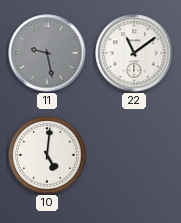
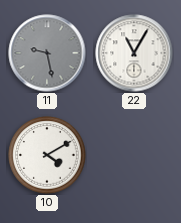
22: 11:09 -> 11:05
10: 5:01 -> 4:10
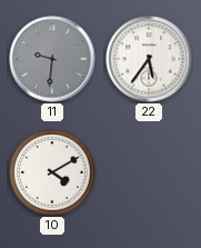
11: 9:28 -> 9:31
22: 11:05 -> 5:36
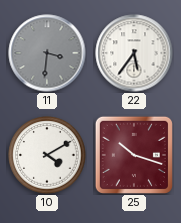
11: 9:31 -> 3:31
25: none -> 10:18
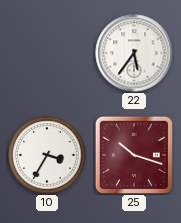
11: 3:31 -> none
10: 4:10 -> 3:35
